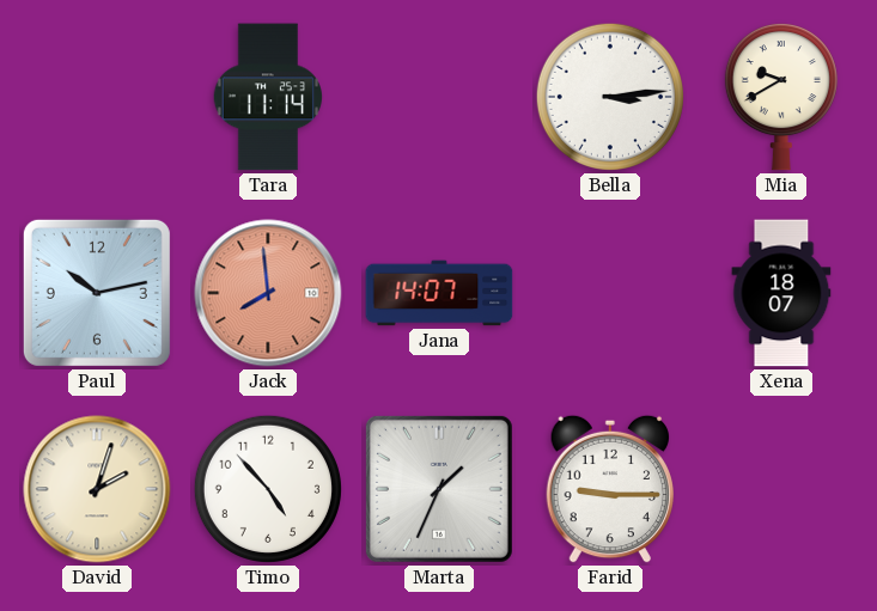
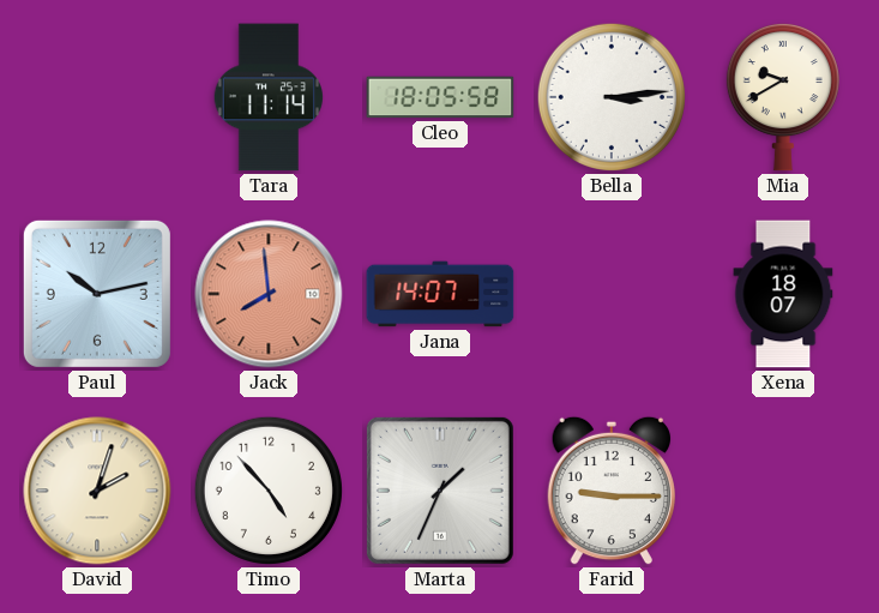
Cleo: none -> 18:05
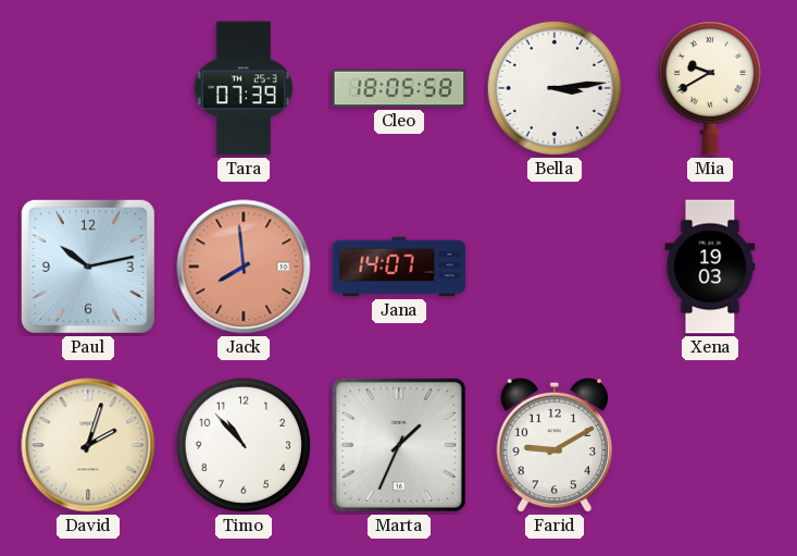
Tara: 11:14 -> 07:39
Xena: 18:07 -> 19:03
Timo: 4:53 -> 10:53
Farid: 9:15 -> 9:10
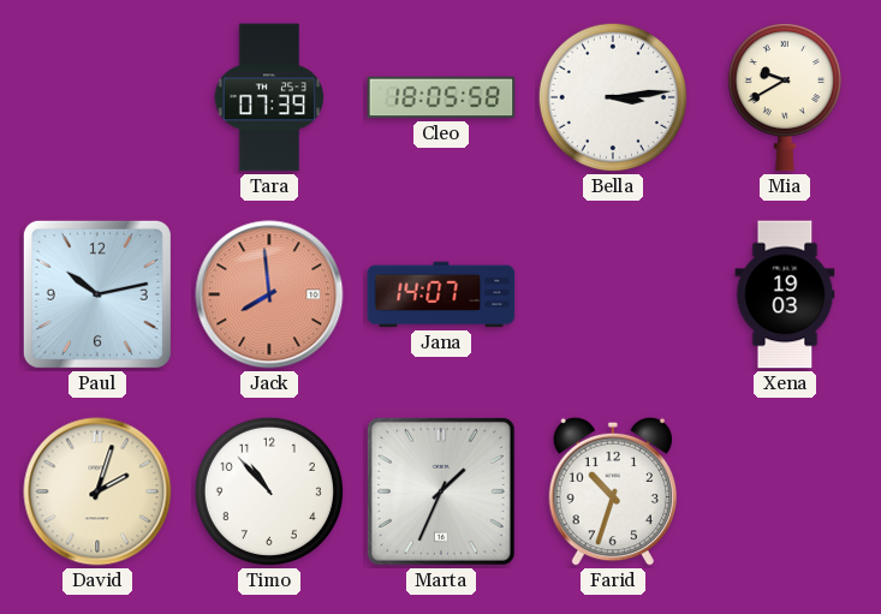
Farid: 9:10 -> 10:33
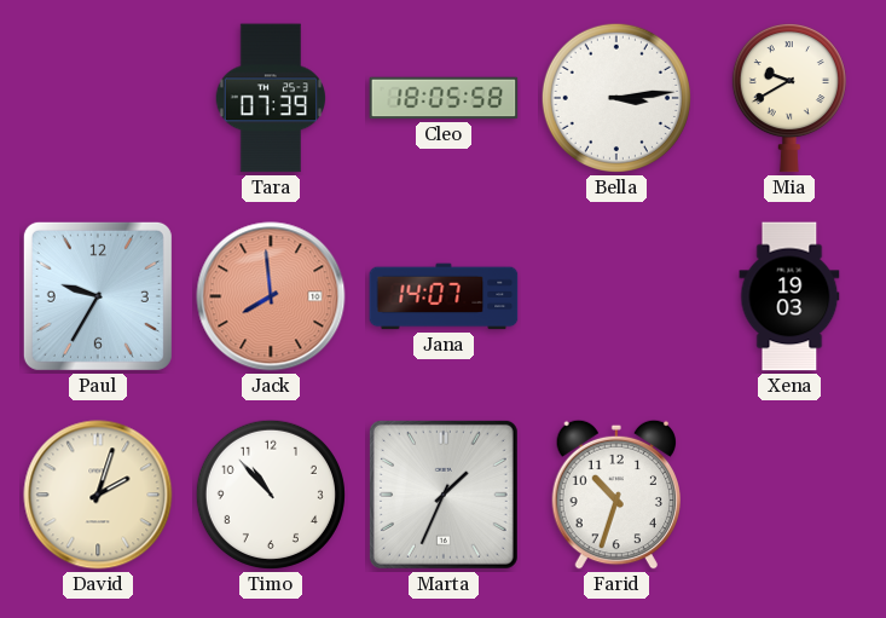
Paul: 10:13 -> 9:35
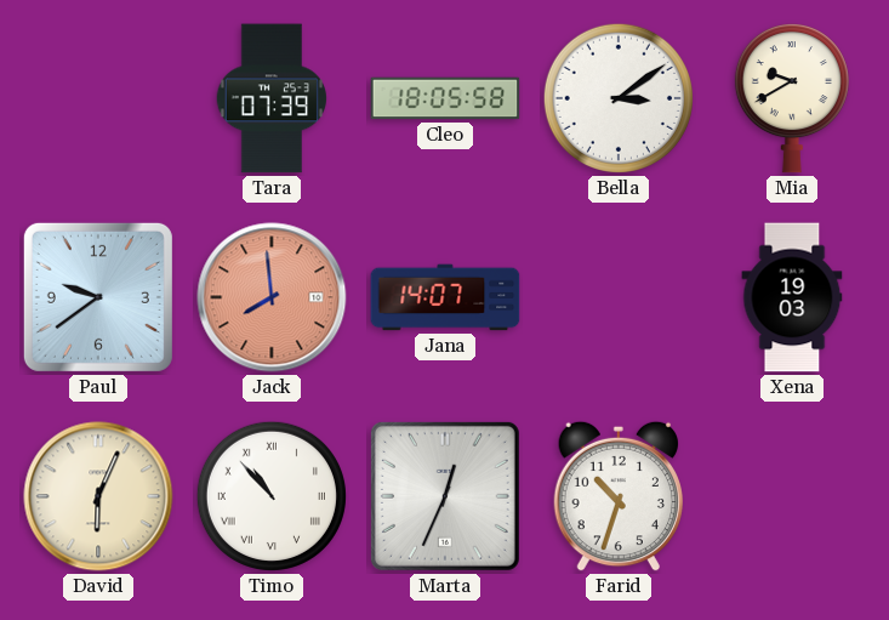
Bella: 3:14 -> 3:09
Paul: 9:35 -> 9:39
David: 2:03 -> 6:04
Timo numerals: Arabic -> Roman
Marta: 1:34 -> 12:34
